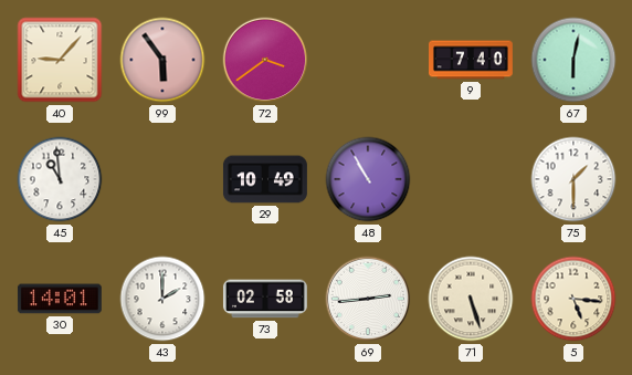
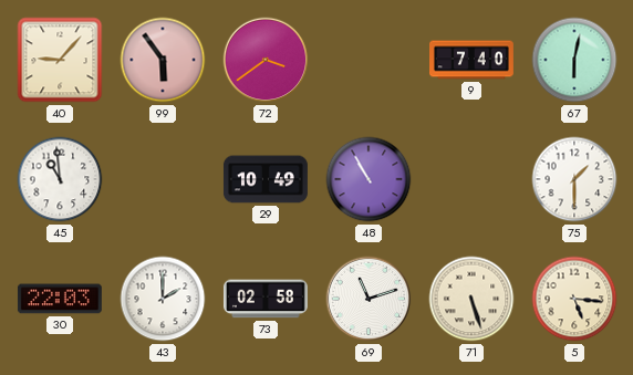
30: 14:01 -> 22:03
69: 2:44 -> 11:12
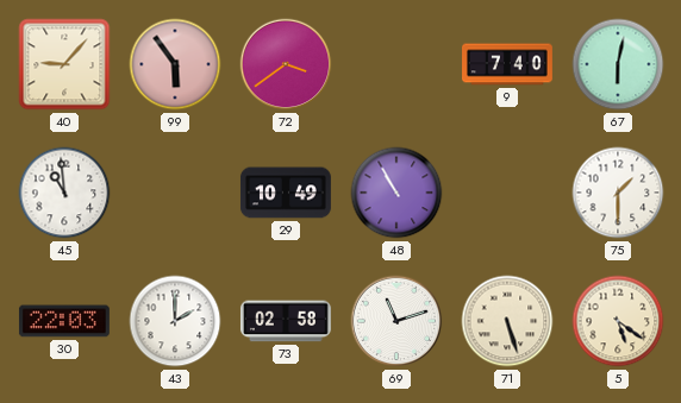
5: 5:16 -> 5:21
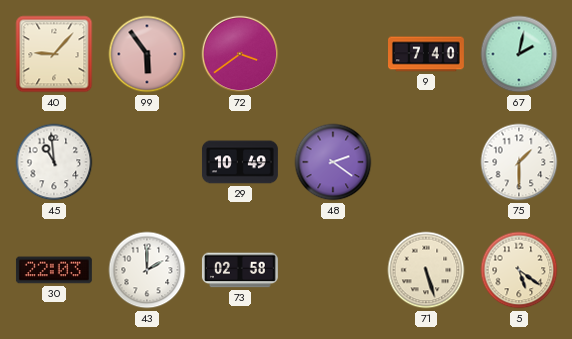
67: 6:02 -> 2:02
48: 10:55 -> 2:21
69: 11:12 -> none
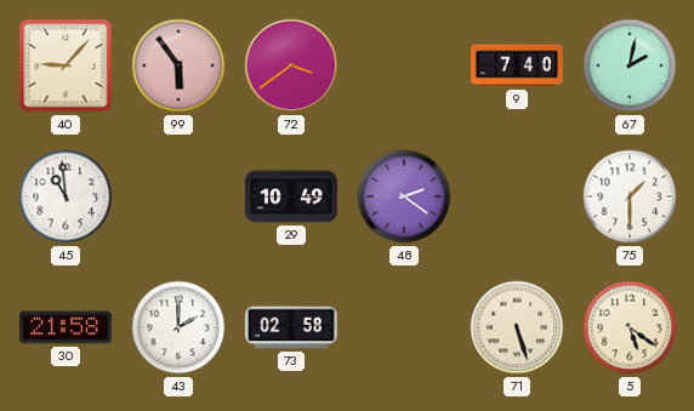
30: 22:03 -> 21:58
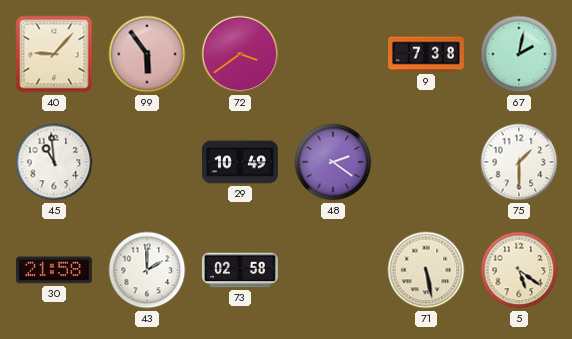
9: 7:40 -> 7:38
71: 5:27 -> 5:28
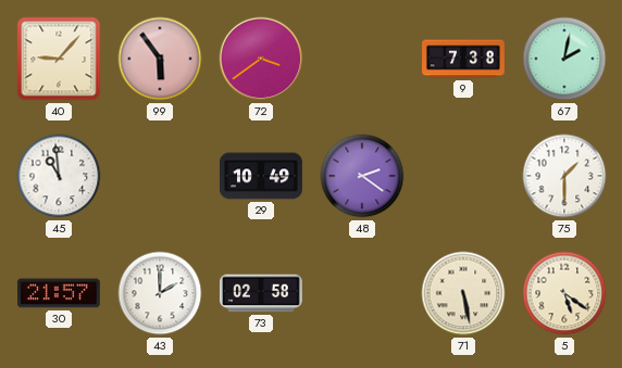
30: 21:58 -> 21:57
